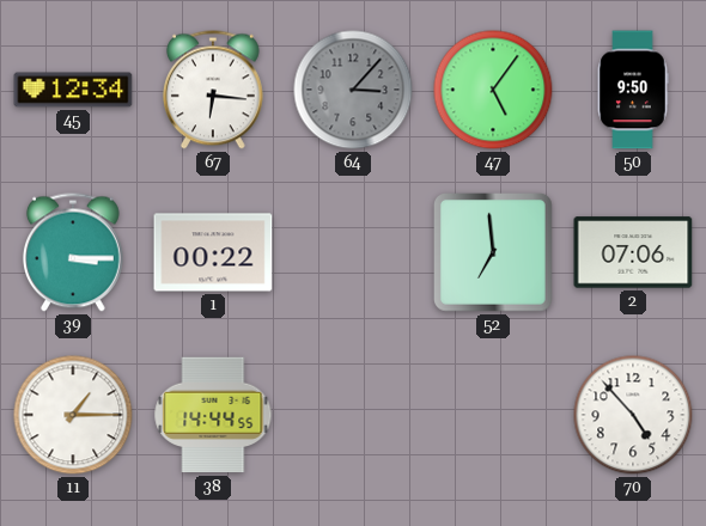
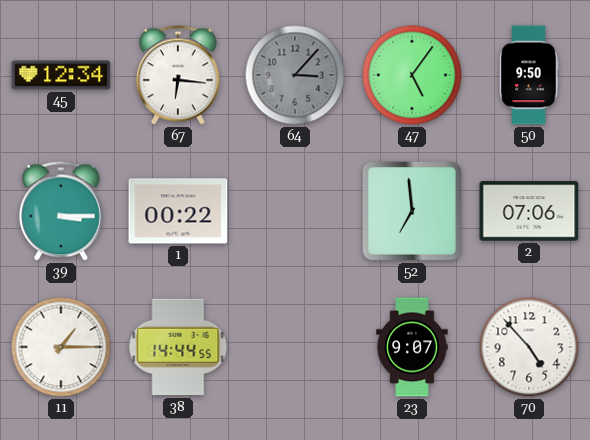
23: none -> 9:07
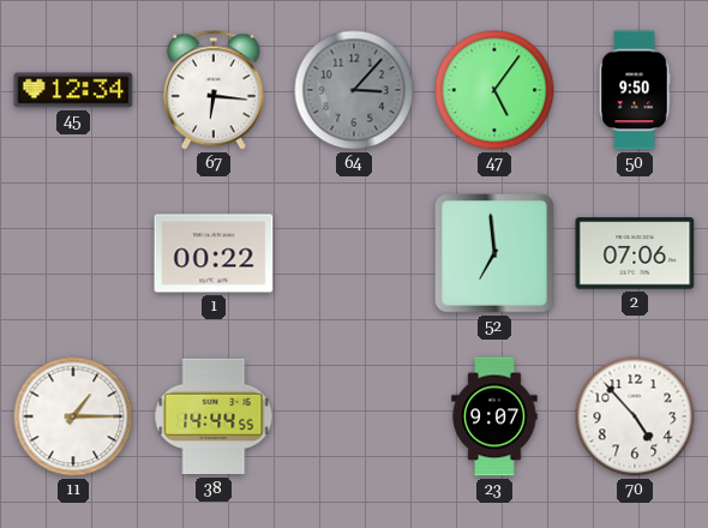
39: 3:15 -> none
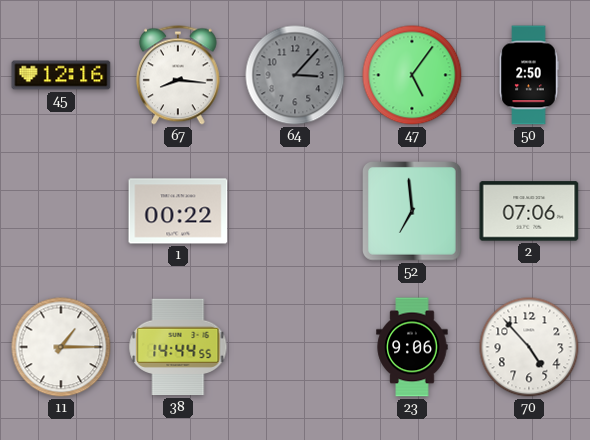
45: 12:34 -> 12:16
67: 6:16 -> 8:16
50: 9:50 -> 2:50
23: 9:07 -> 9:06
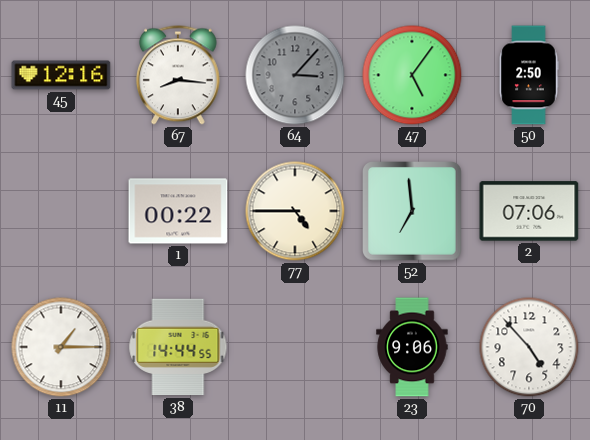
77: none -> 4:45
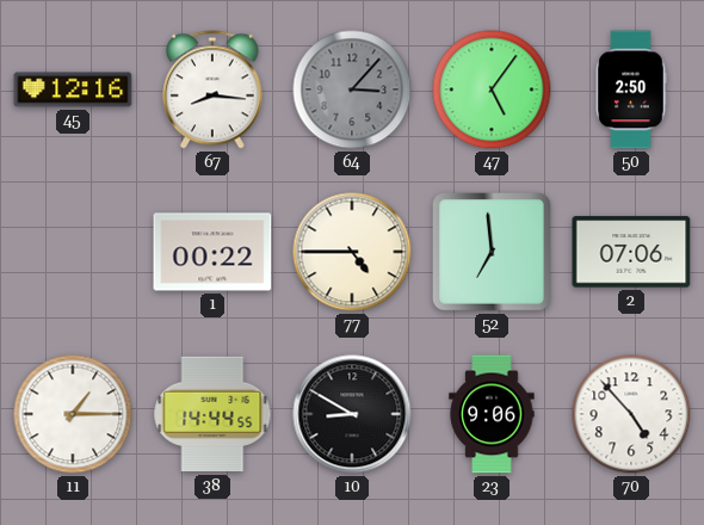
10: none -> 8:50
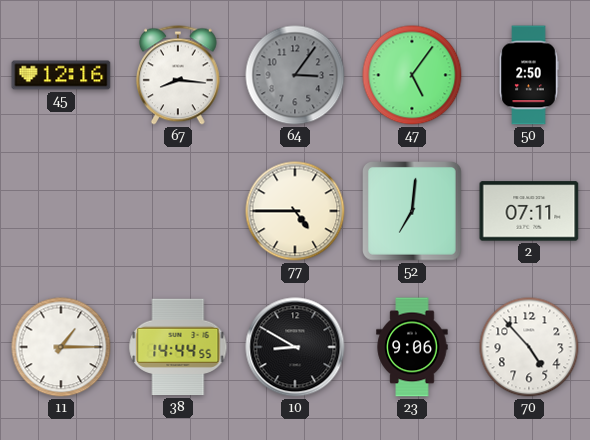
64: 3:07 -> 3:06
1: 00:22 -> none
52: 6:59 -> 7:01
2: 07:06 -> 07:11
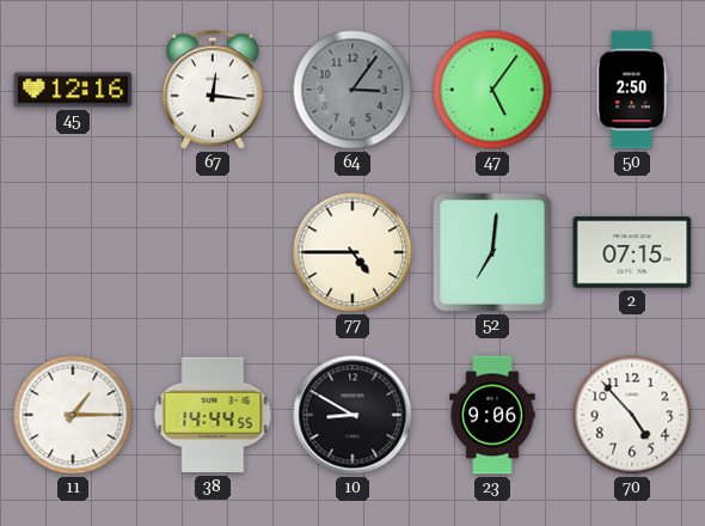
67: 8:16 -> 12:16
2: 07:11 -> 07:15
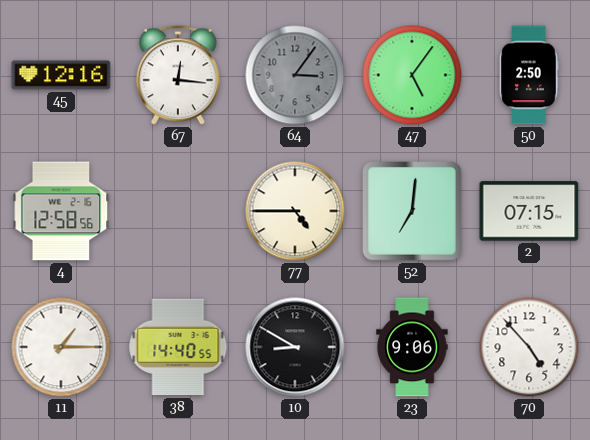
4: none -> 12:58
38: 14:44 -> 14:40
